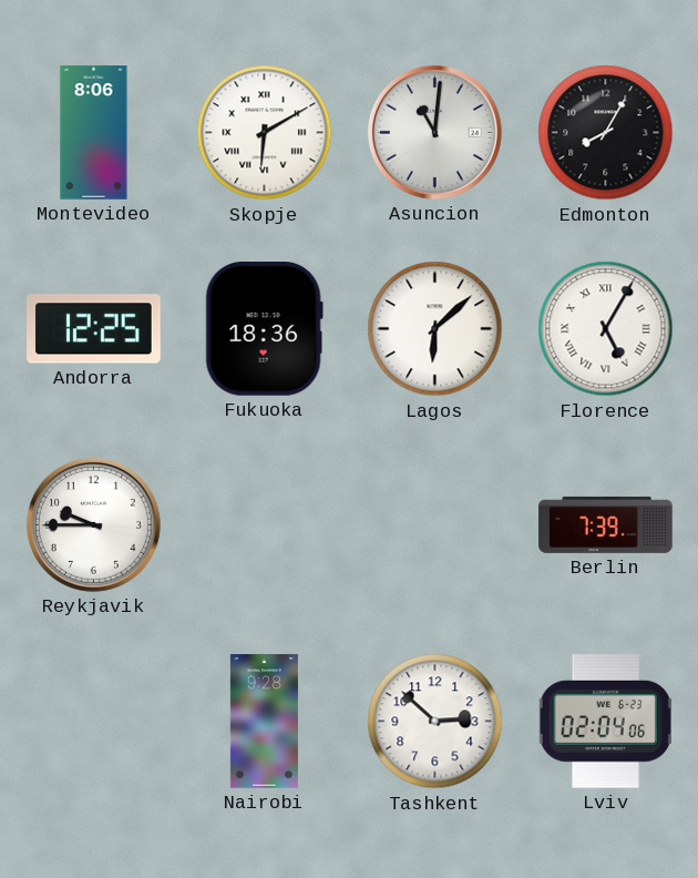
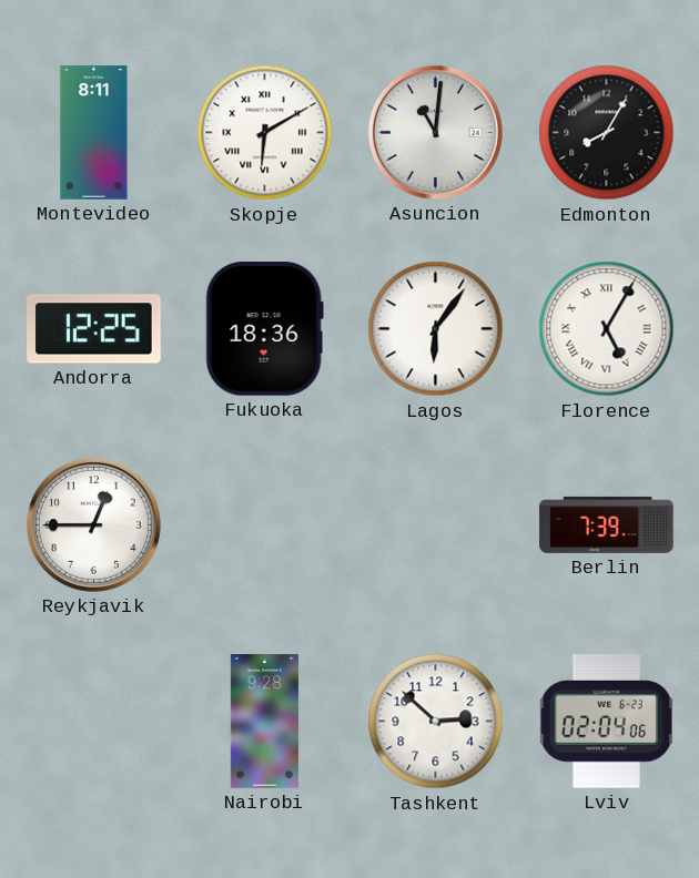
Montevideo: 8:06 -> 8:11
Lagos: 6:08 -> 6:06
Reykjavik: 9:45 -> 12:45
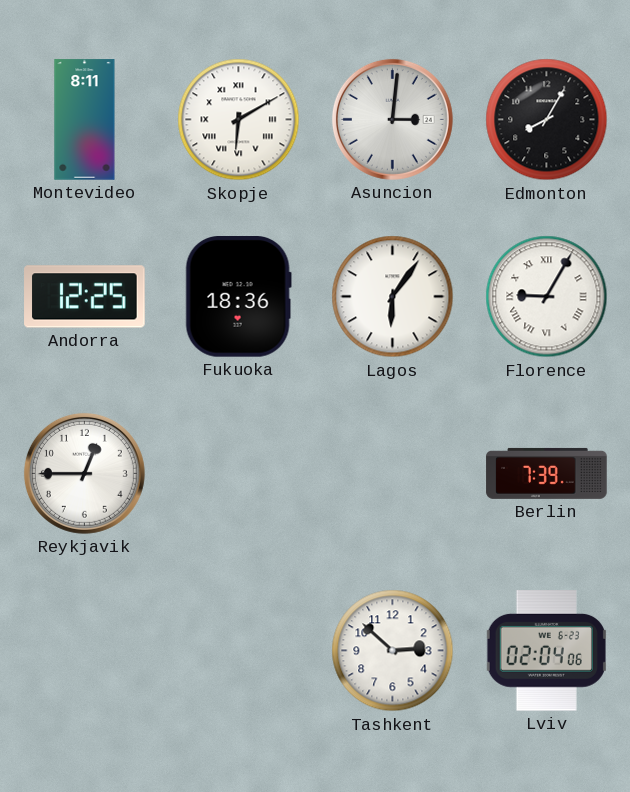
Asuncion: 11:01 -> 3:01
Florence: 5:05 -> 9:05
Nairobi: 9:28 -> none
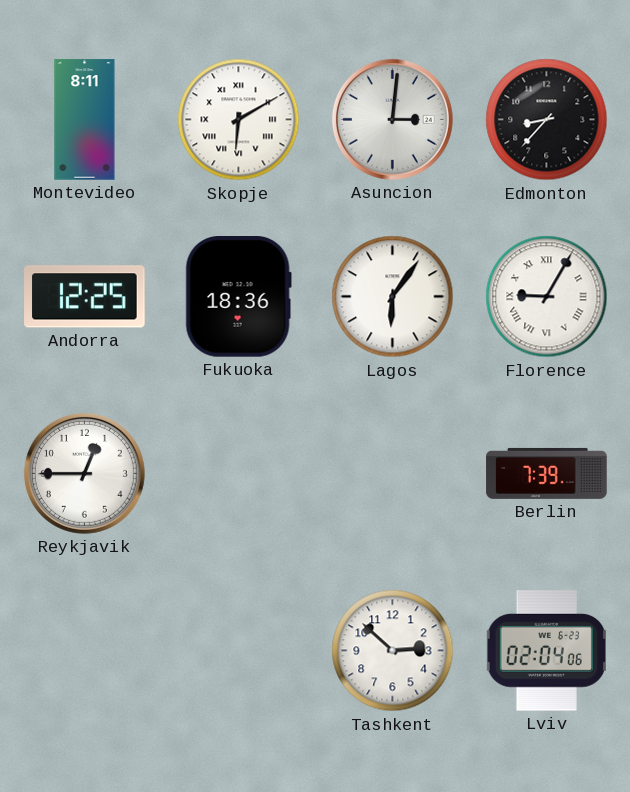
Edmonton: 8:05 -> 8:37
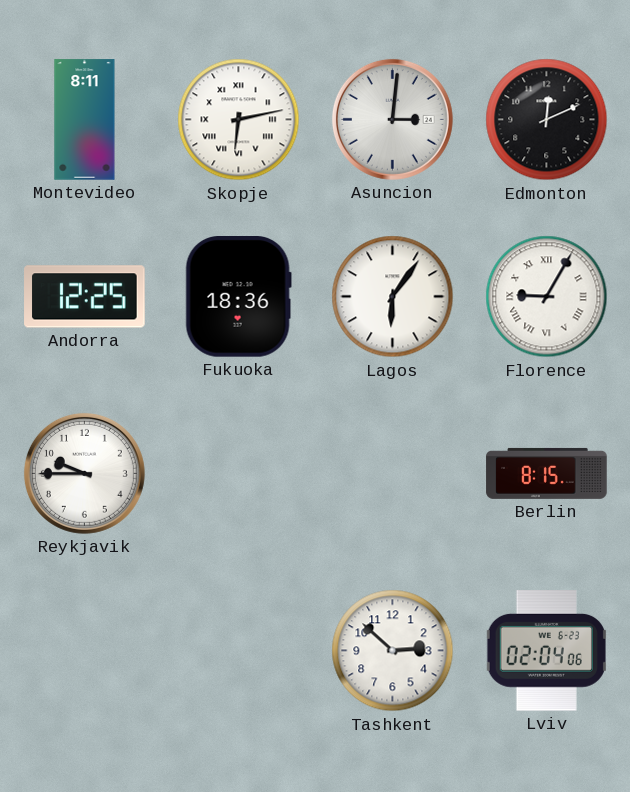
Skopje: 6:10 -> 6:13
Edmonton: 8:37 -> 12:11
Reykjavik: 12:45 -> 9:45
Berlin: 7:39 -> 8:15
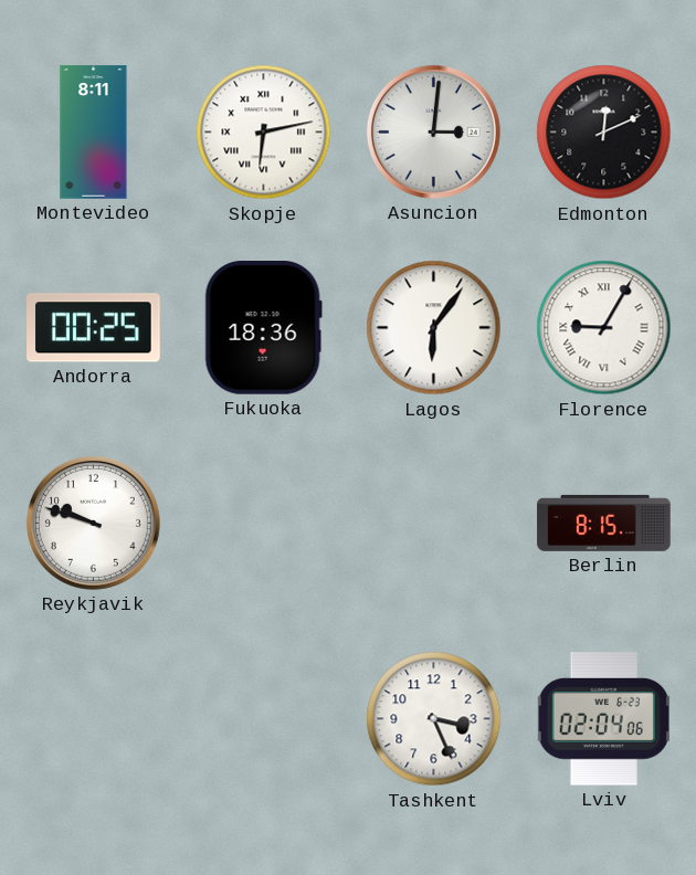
Andorra: 12:25 -> 00:25
Reykjavik: 9:45 -> 9:48
Tashkent: 2:52 -> 3:26
